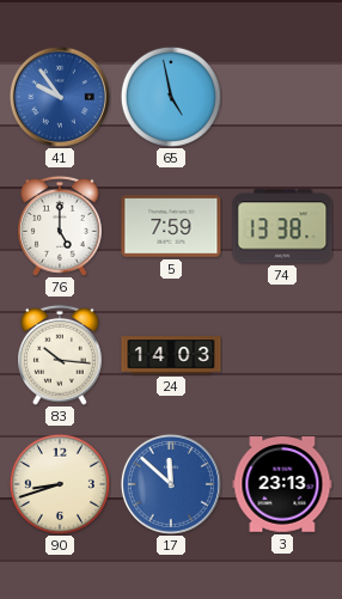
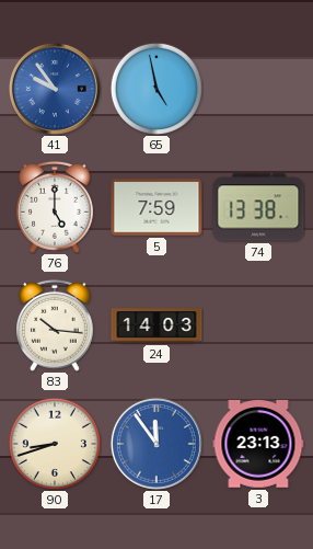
17: 11:52 -> 11:54
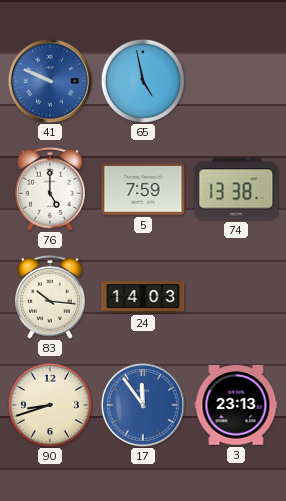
41: 9:54 -> 9:49
